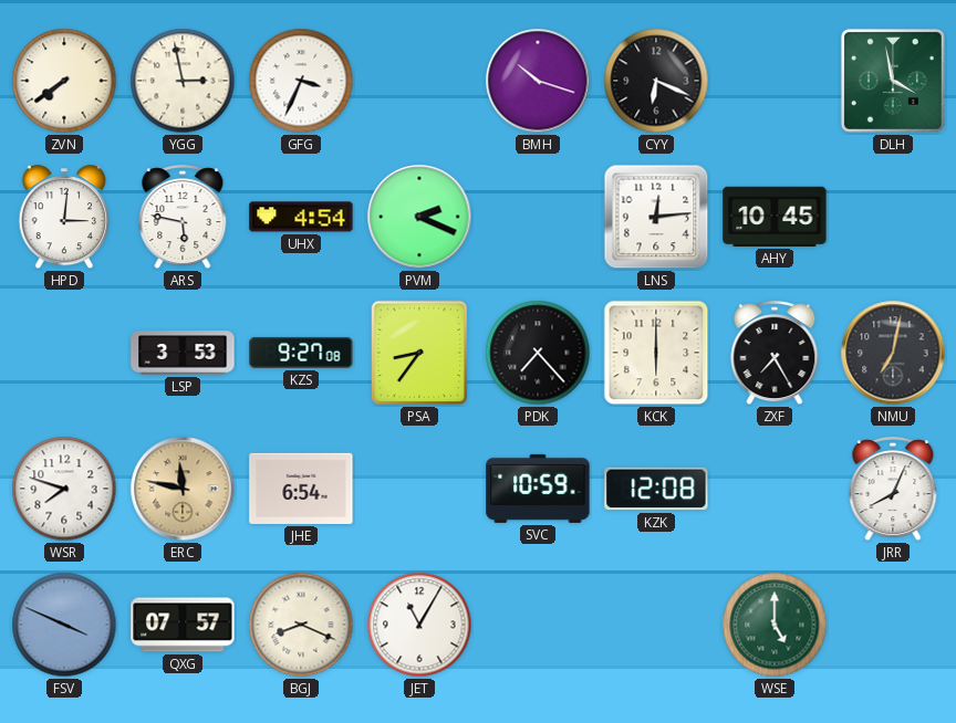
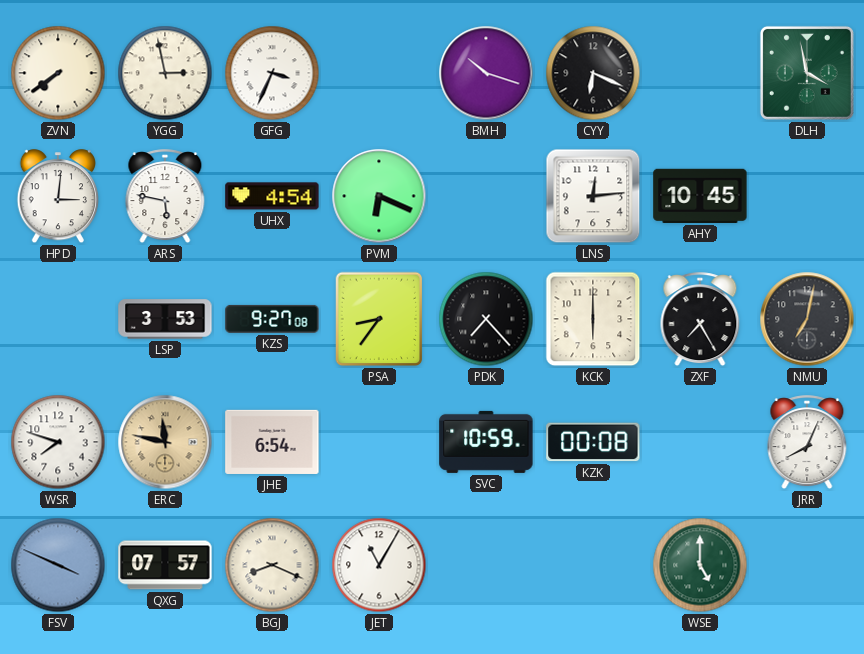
PVM: 2:19 -> 6:19
KZK: 12:08 -> 00:08
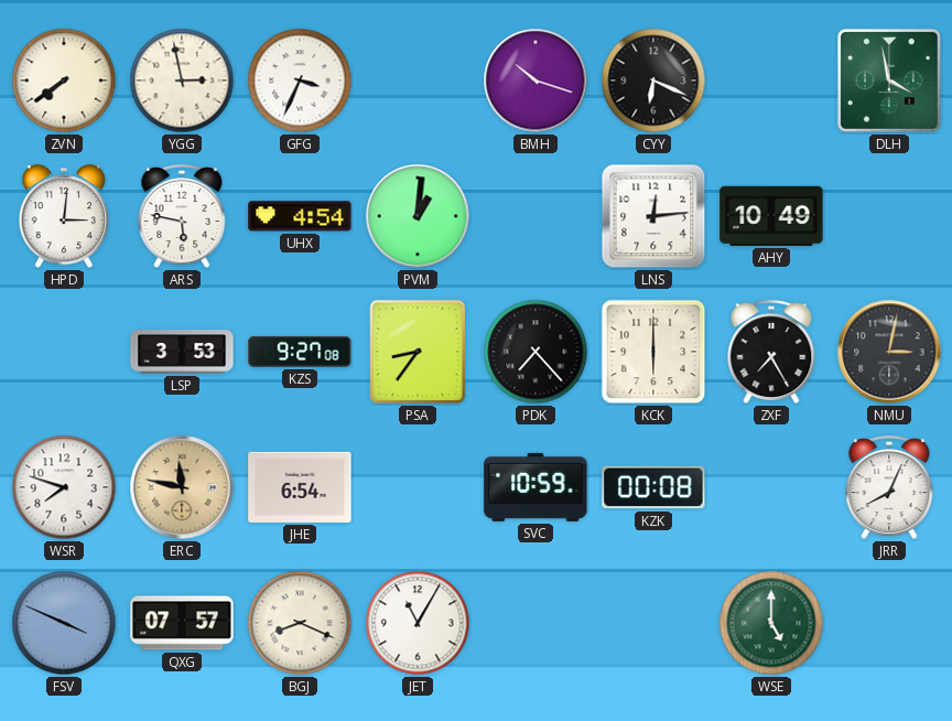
PVM: 6:19 -> 1:01
AHY: 10:45 -> 10:49
NMU: 7:02 -> 3:02
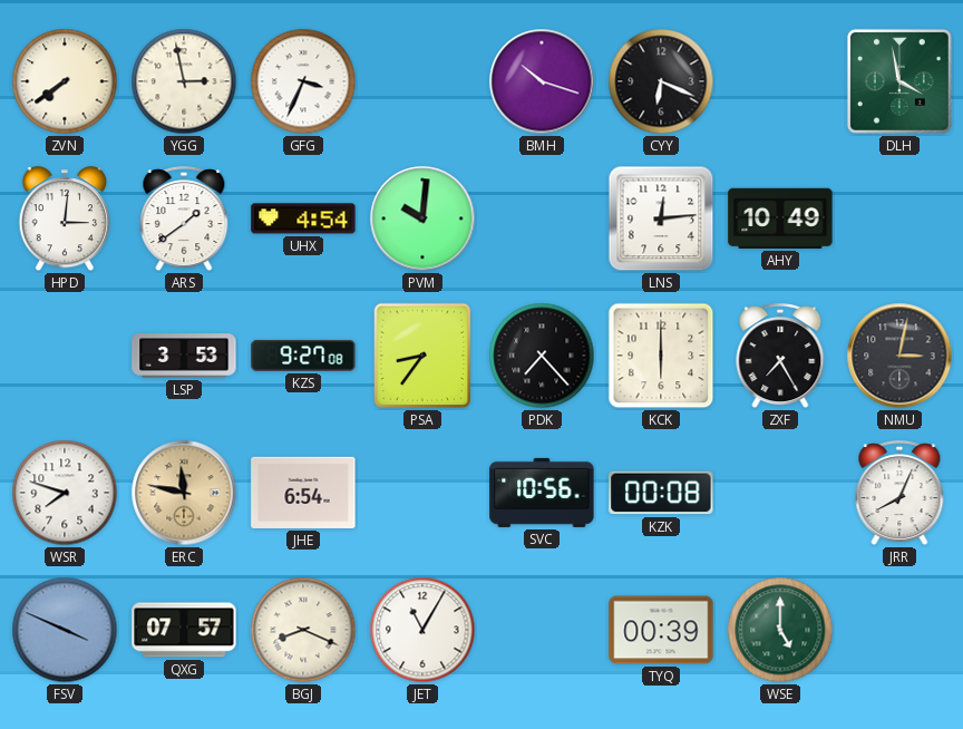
ARS: 5:47 -> 1:39
PVM: 1:01 -> 10:01
SVC: 10:59 -> 10:56
TYQ: none -> 00:39
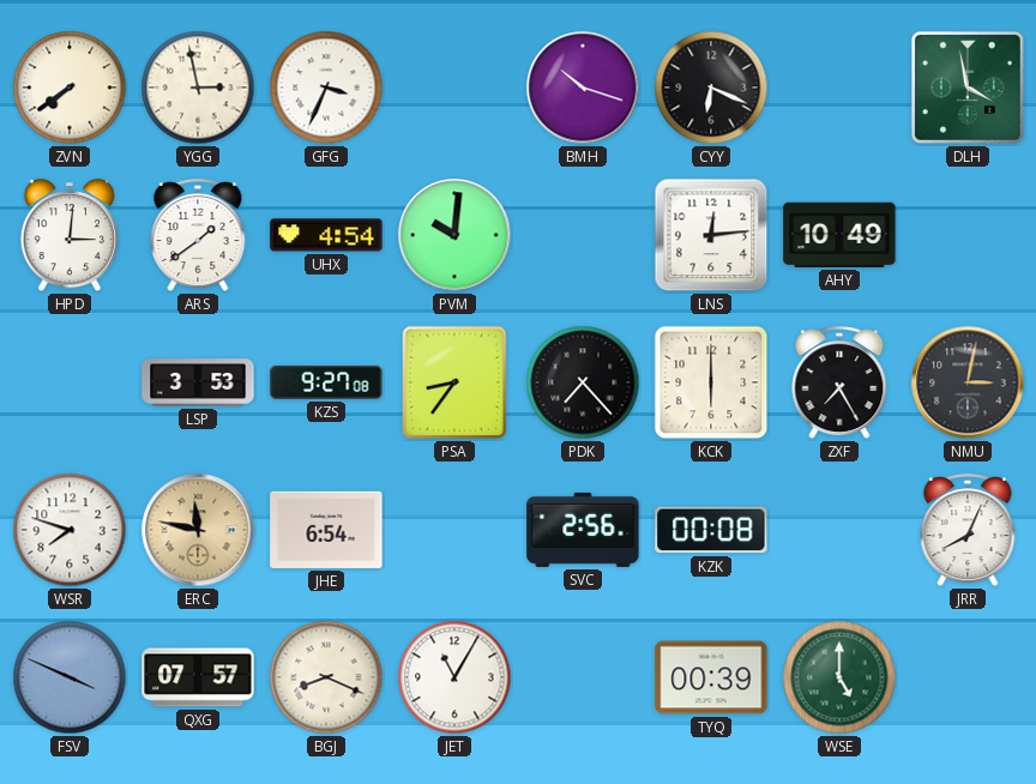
SVC: 10:56 -> 2:56
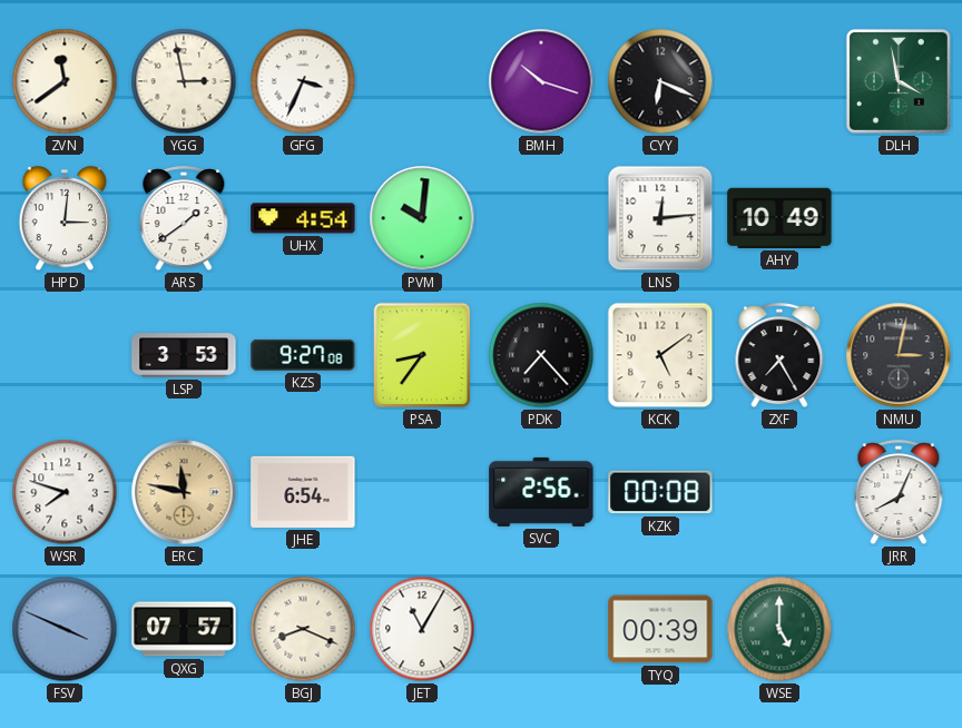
ZVN: 7:39 -> 11:39
KCK: 6:00 -> 5:09
